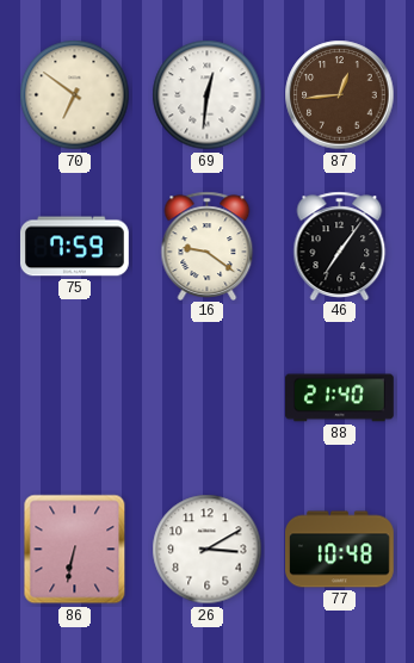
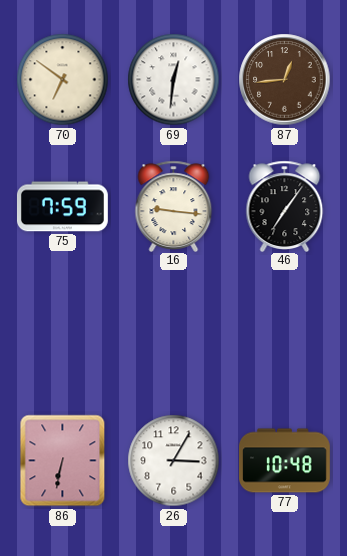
16: 9:21 -> 9:16
88: 21:40 -> none
26: 3:10 -> 3:05
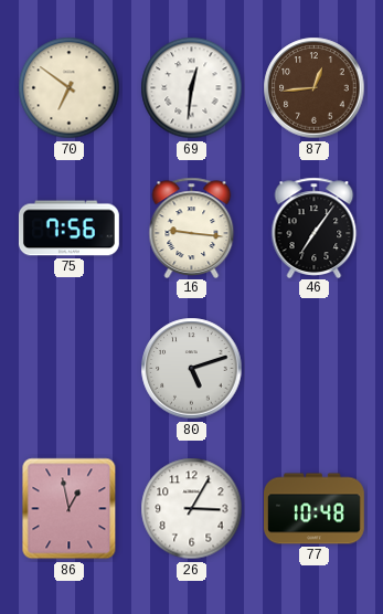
75: 7:59 -> 7:56
80: none -> 5:12
86: 6:32 -> 12:58
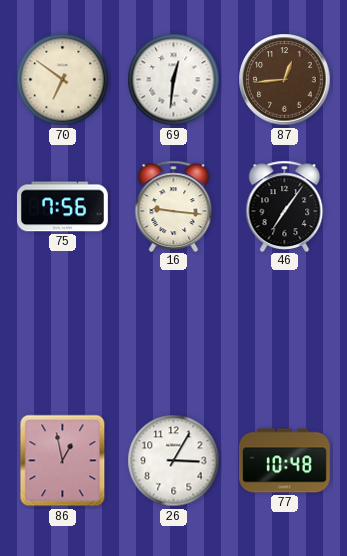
80: 5:12 -> none
